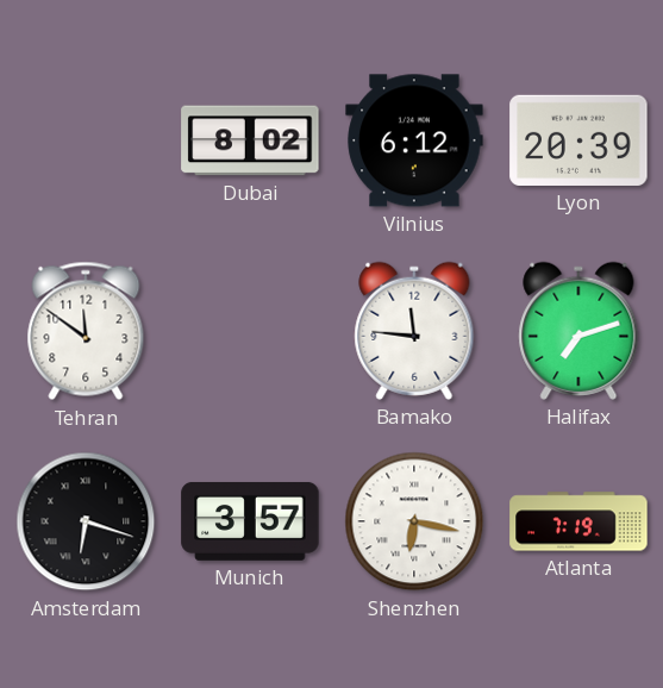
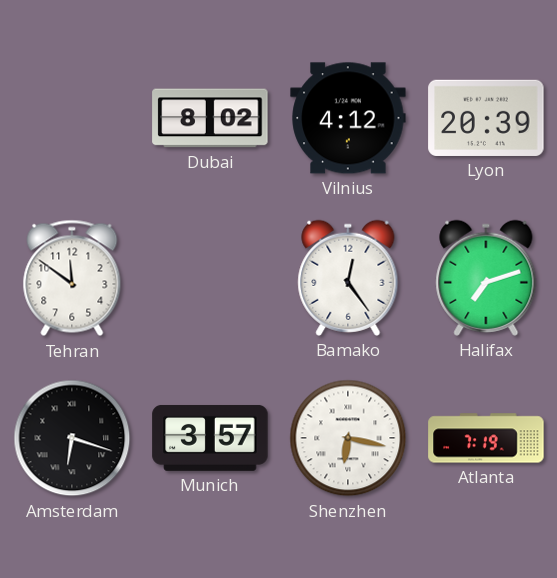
Vilnius: 6:12 -> 4:12
Bamako: 11:46 -> 12:24
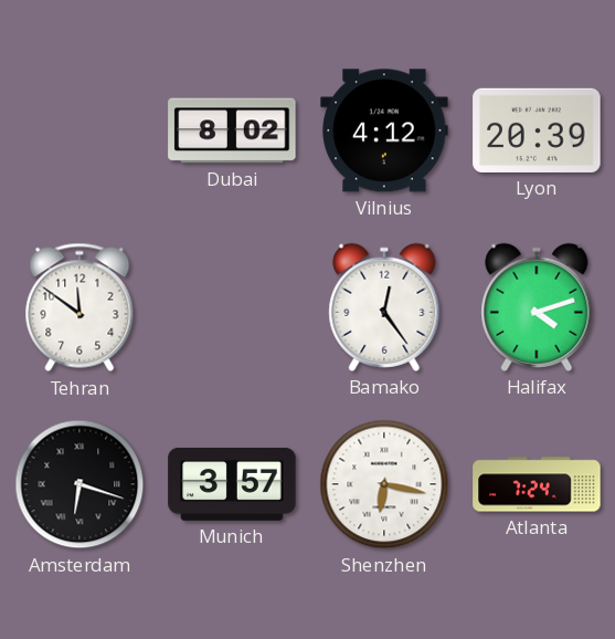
Halifax: 7:12 -> 4:12
Atlanta: 7:19 -> 7:24
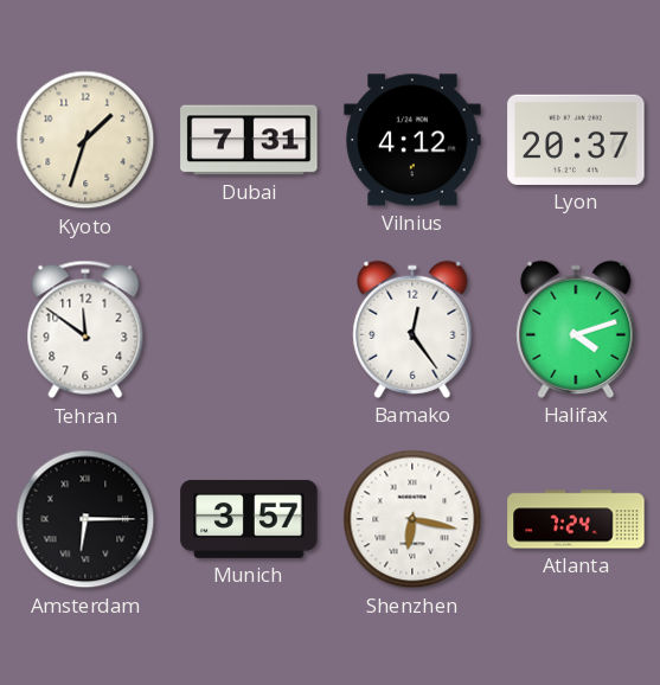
Kyoto: none -> 1:33
Dubai: 8:02 -> 7:31
Lyon: 20:39 -> 20:37
Amsterdam: 6:18 -> 6:15
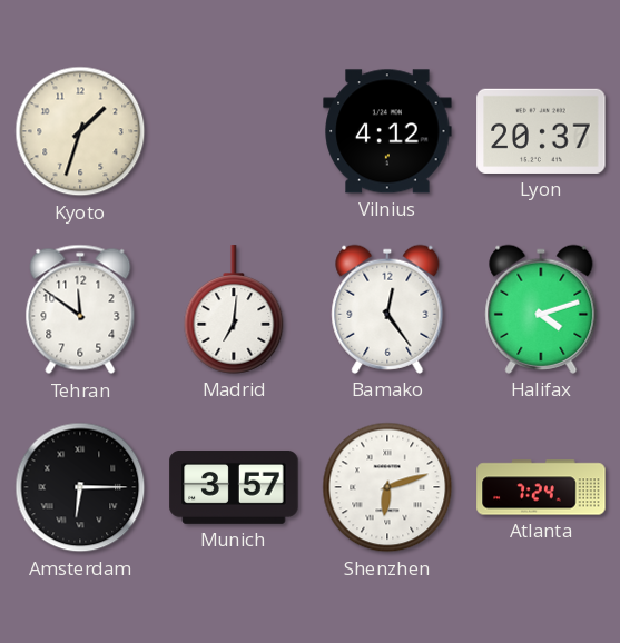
Dubai: 7:31 -> none
Madrid: none -> 7:01
Shenzhen: 6:17 -> 6:12
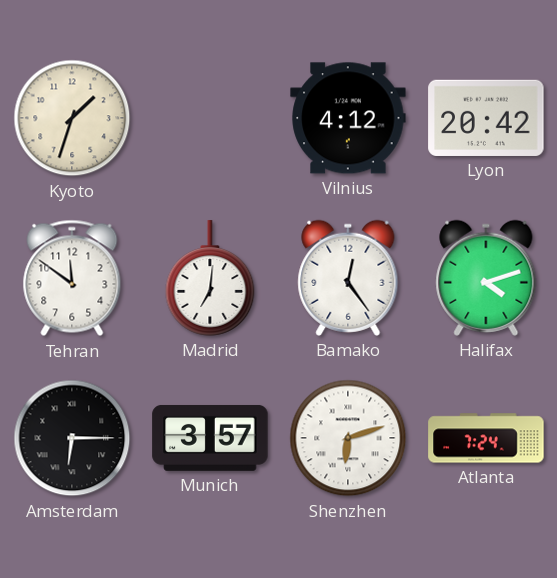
Lyon: 20:37 -> 20:42
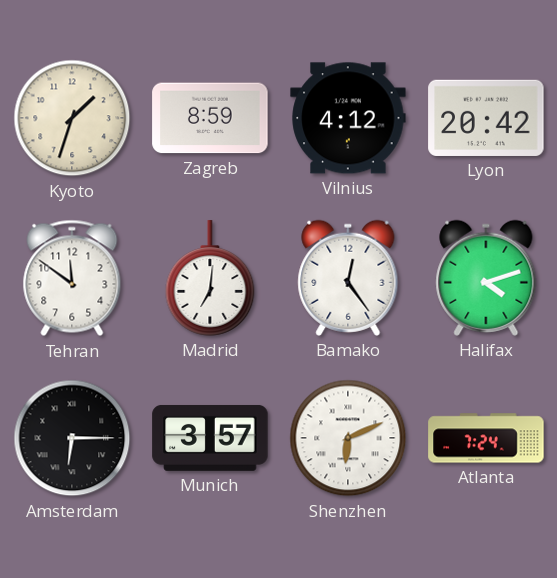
Zagreb: none -> 8:59
Shenzhen: 6:12 -> 6:11
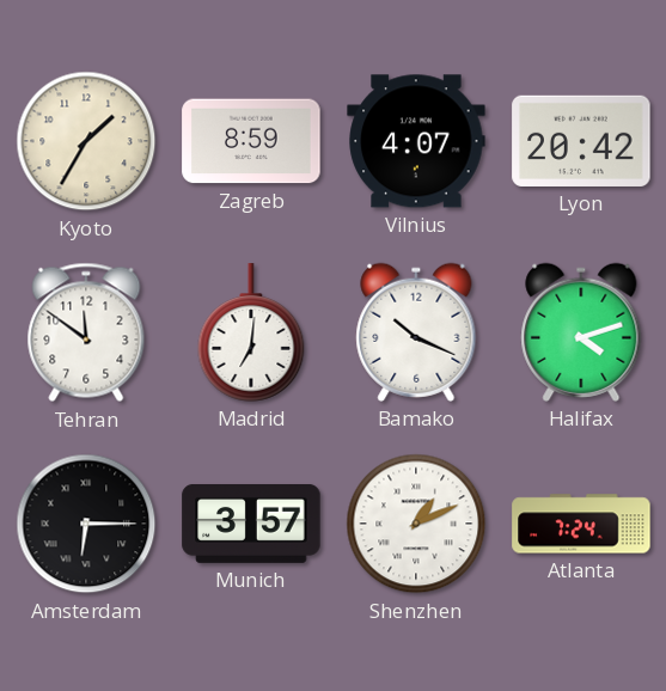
Kyoto: 1:33 -> 1:35
Vilnius: 4:12 -> 4:07
Bamako: 12:24 -> 10:19
Shenzhen: 6:11 -> 1:11
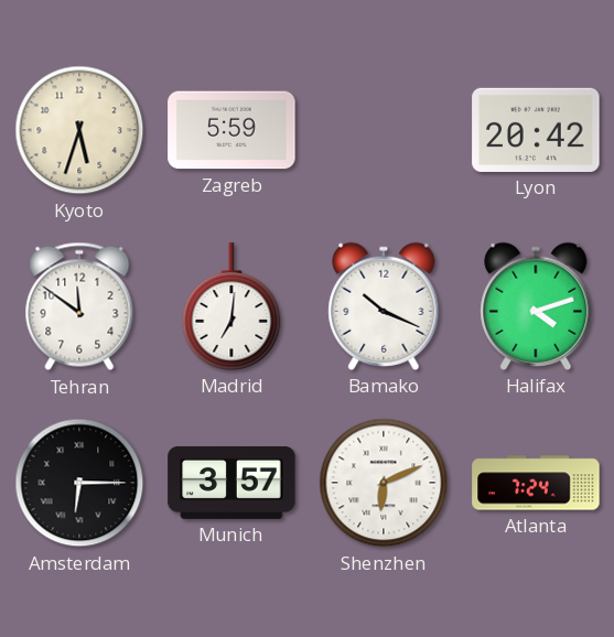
Kyoto: 1:35 -> 5:33
Zagreb: 8:59 -> 5:59
Vilnius: 4:07 -> none
Shenzhen: 1:11 -> 6:11
